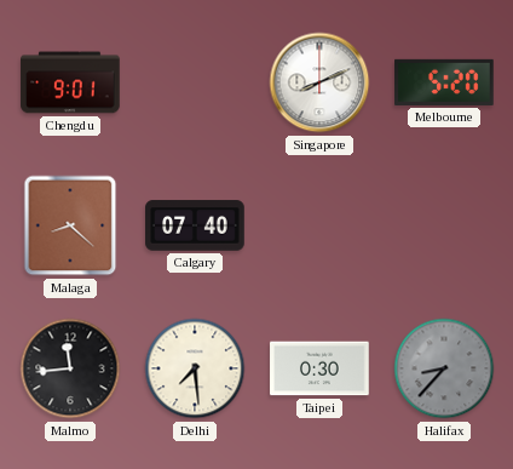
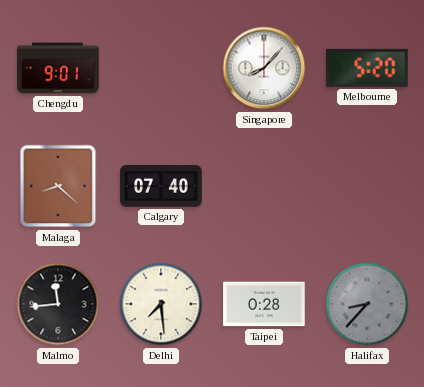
Singapore: 8:11 -> 8:07
Taipei: 0:30 -> 0:28
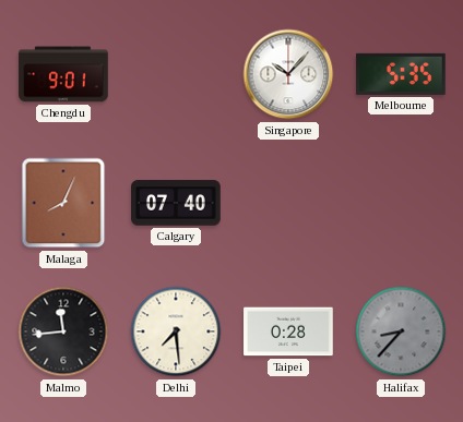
Singapore: 8:07 -> 10:07
Melbourne: 5:20 -> 5:35
Malaga: 8:22 -> 8:04
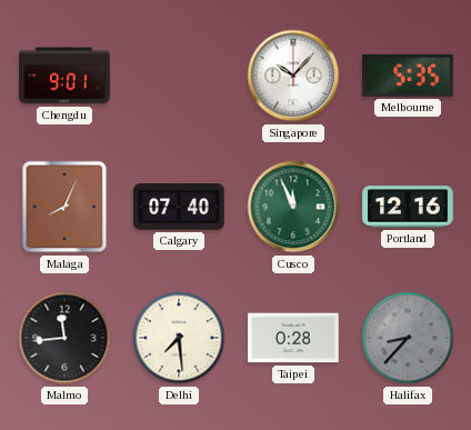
Cusco: none -> 11:56
Portland: none -> 12:16
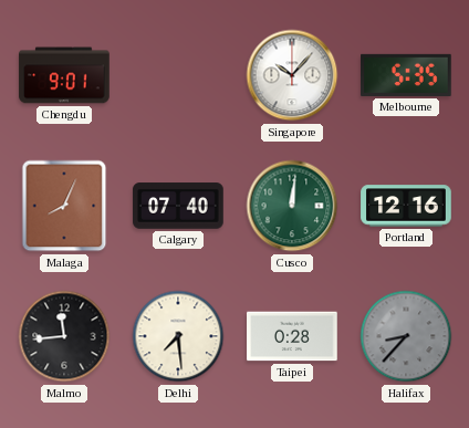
Cusco: 11:56 -> 12:01
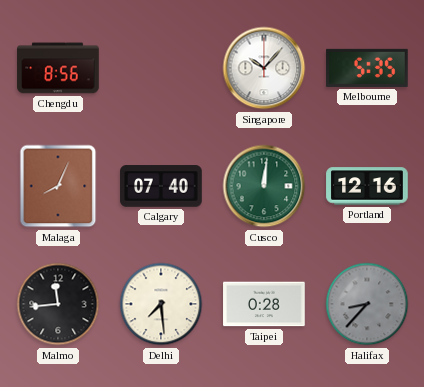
Chengdu: 9:01 -> 8:56
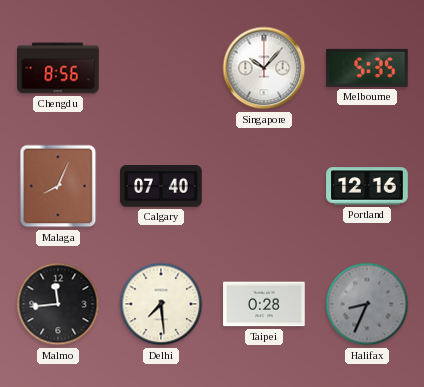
Cusco: 12:01 -> none
Halifax: 8:37 -> 8:34
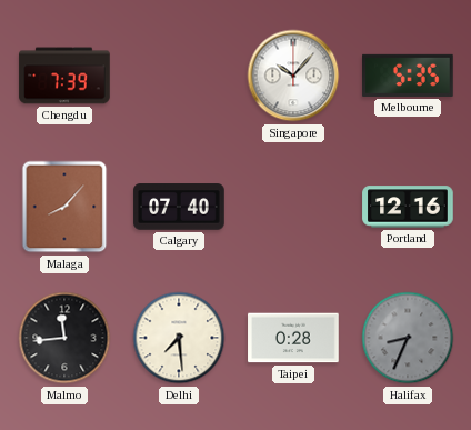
Chengdu: 8:56 -> 7:39
Malaga: 8:04 -> 8:07
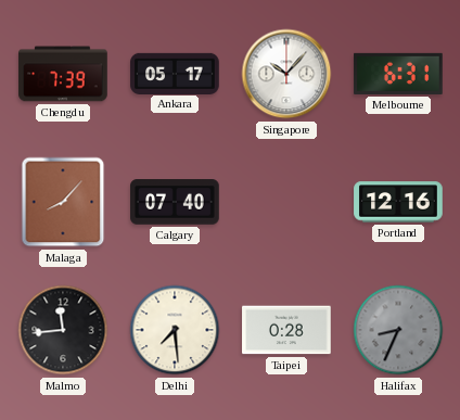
Ankara: none -> 05:17
Melbourne: 5:35 -> 6:31
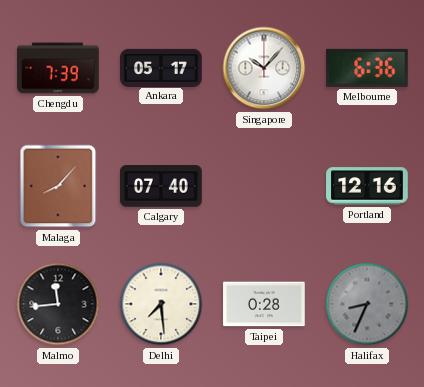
Melbourne: 6:31 -> 6:36
